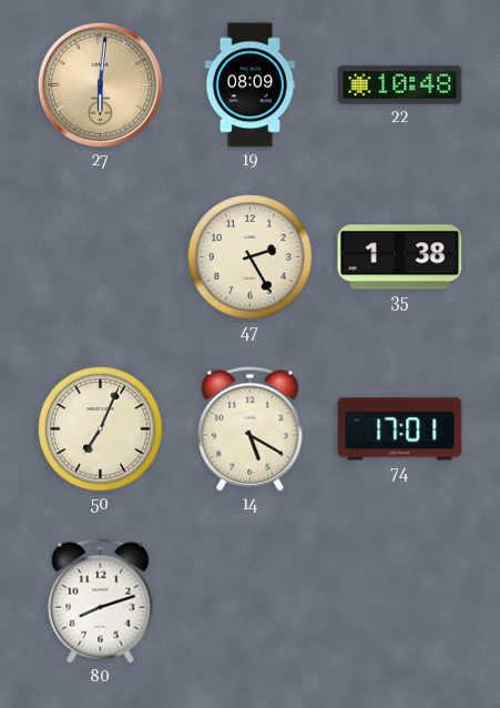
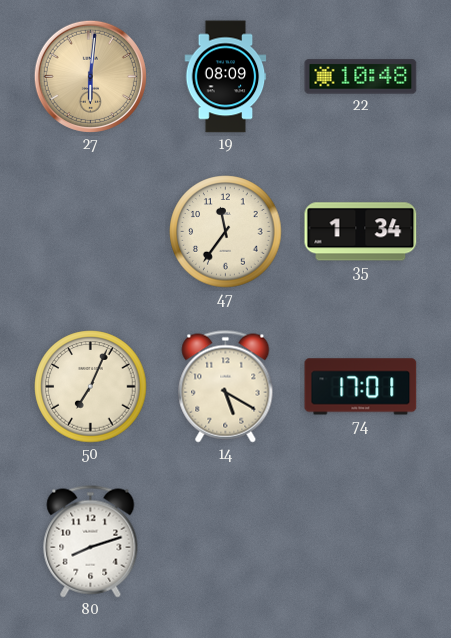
47: 2:25 -> 11:36
35: 1:38 -> 1:34
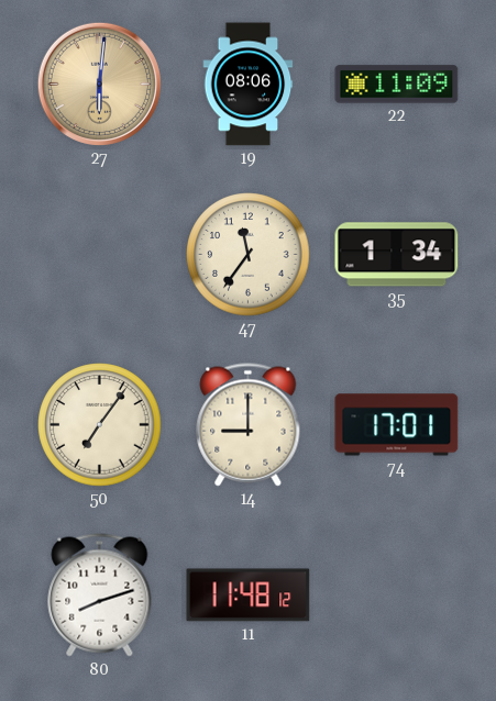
19: 08:09 -> 08:06
22: 10:48 -> 11:09
50: 7:04 -> 7:06
14: 5:20 -> 9:00
11: none -> 11:48
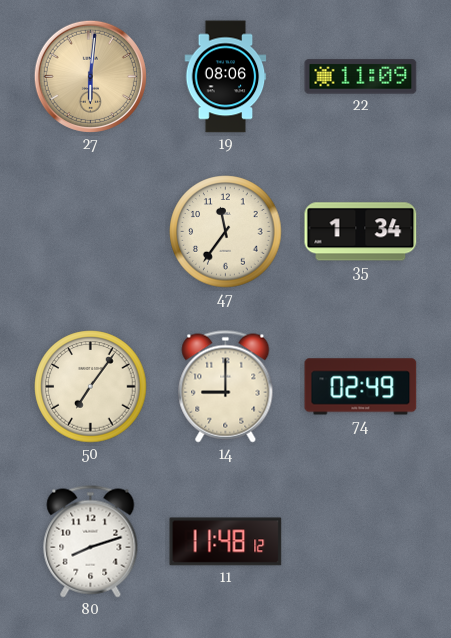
74: 17:01 -> 02:49
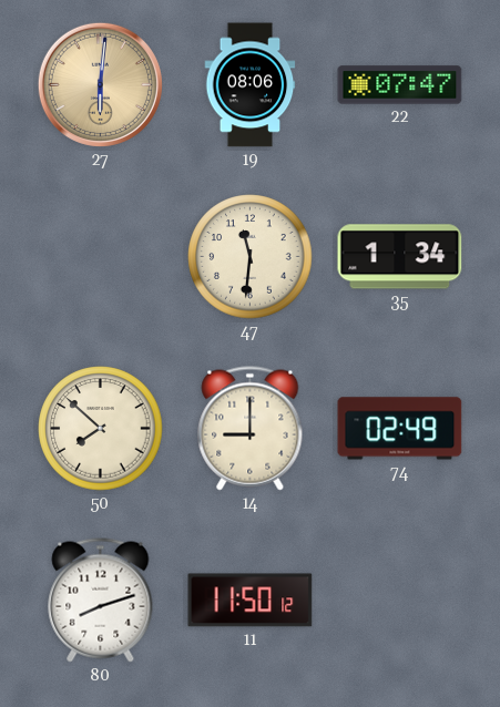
22: 11:09 -> 07:47
47: 11:36 -> 11:31
50: 7:06 -> 7:52
11: 11:48 -> 11:50
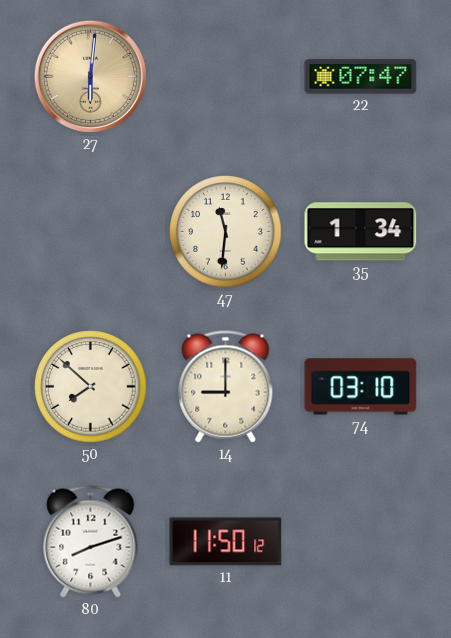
19: 08:06 -> none
74: 02:49 -> 03:10
